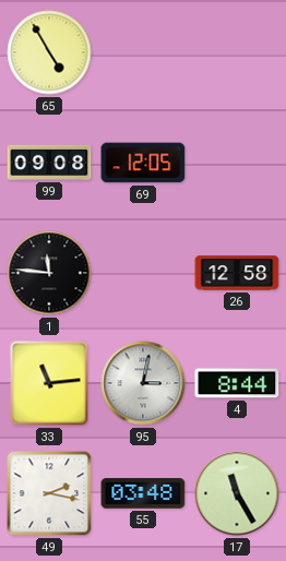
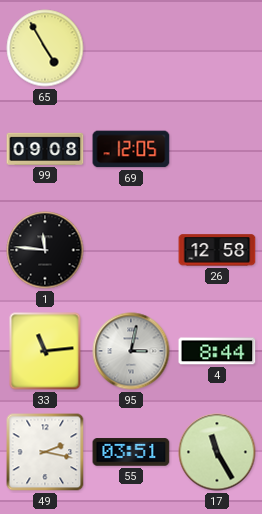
55: 03:48 -> 03:51
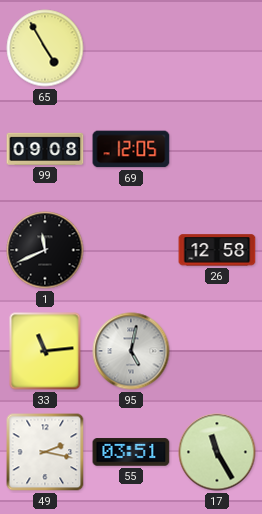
1: 11:46 -> 11:41
95: 3:02 -> 5:02
4: 8:44 -> none
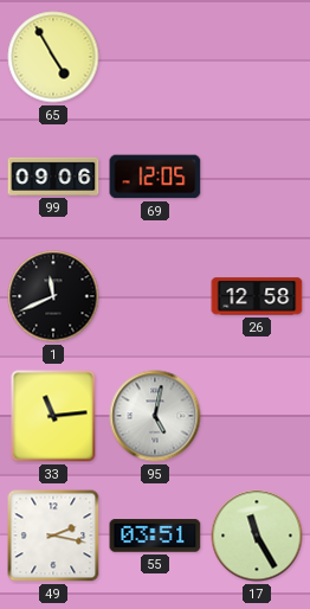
99: 09:08 -> 09:06
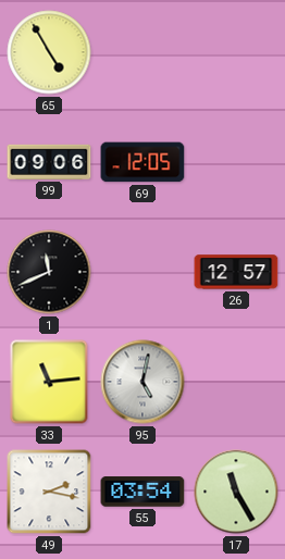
26: 12:58 -> 12:57
55: 03:51 -> 03:54
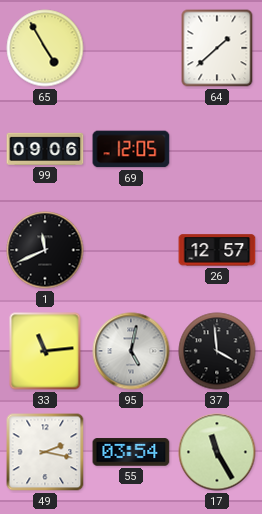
64: none -> 1:38
37: none -> 3:59
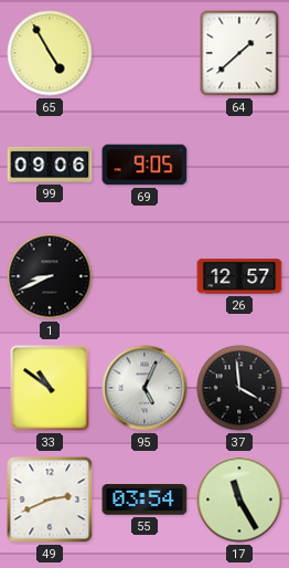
69: 12:05 -> 9:05
1: 11:41 -> 8:41
33: 11:14 -> 10:51
95: 5:02 -> 5:04
49: 2:17 -> 2:41
